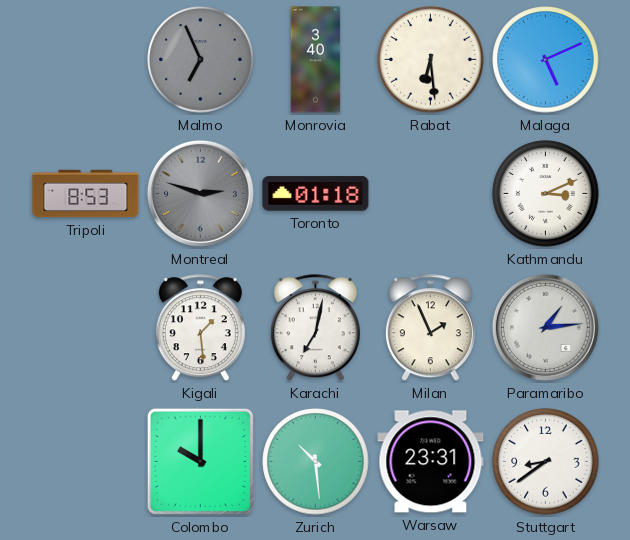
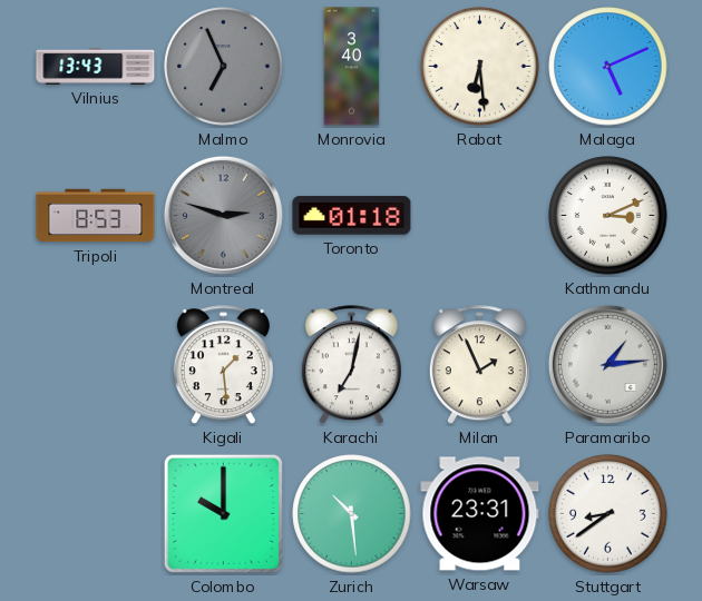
Vilnius: none -> 13:43
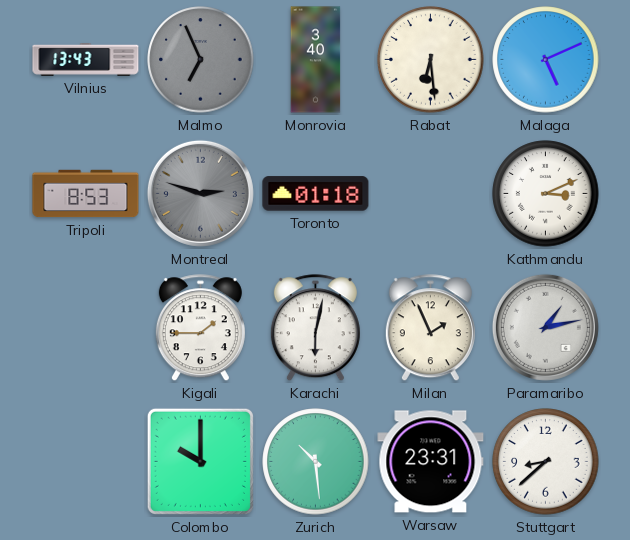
Kigali: 1:29 -> 1:45
Karachi: 7:02 -> 6:02
Paramaribo: 1:14 -> 1:13
Stuttgart: 8:39 -> 8:38
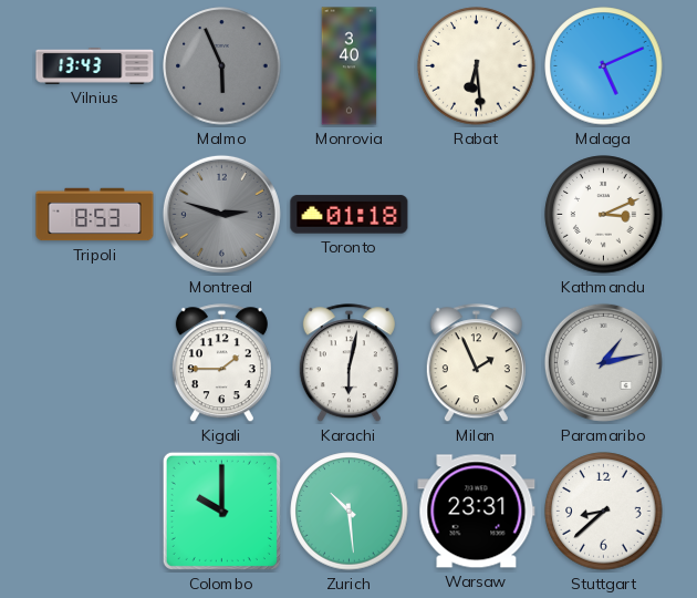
Malmo: 6:56 -> 5:56
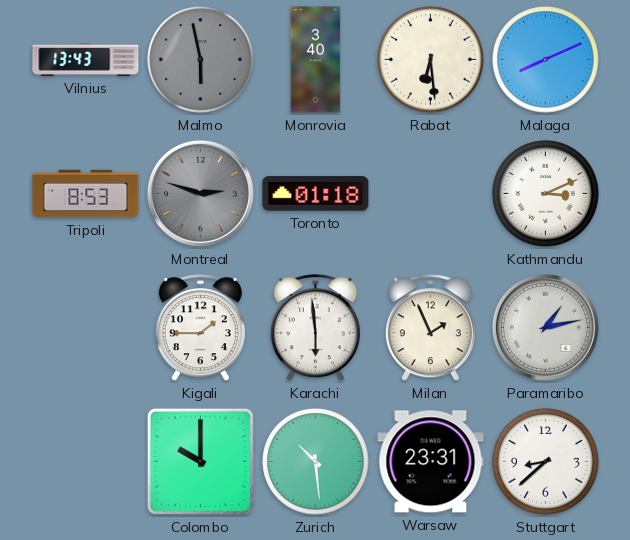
Malmo: 5:56 -> 5:58
Malaga: 5:11 -> 8:11
Karachi: 6:02 -> 5:59
